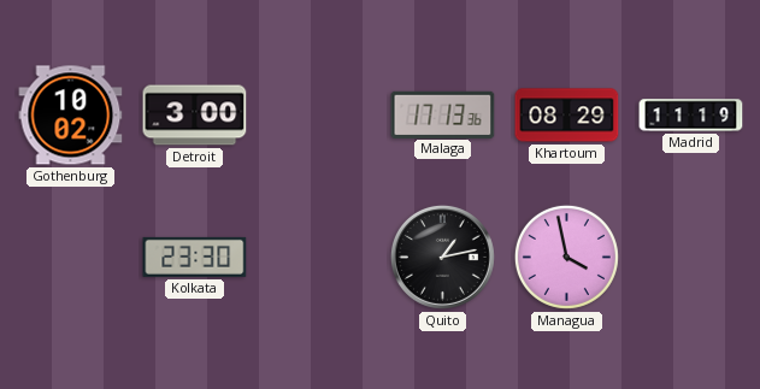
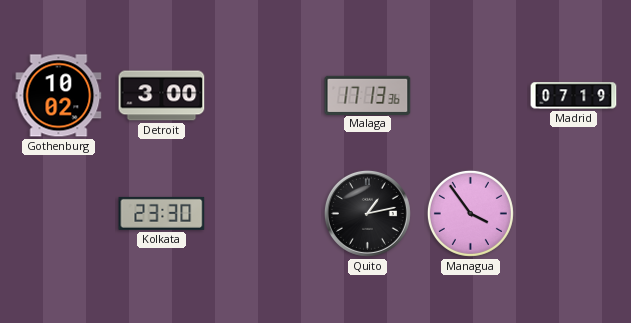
Khartoum: 08:29 -> none
Madrid: 11:19 -> 07:19
Managua: 3:58 -> 3:54
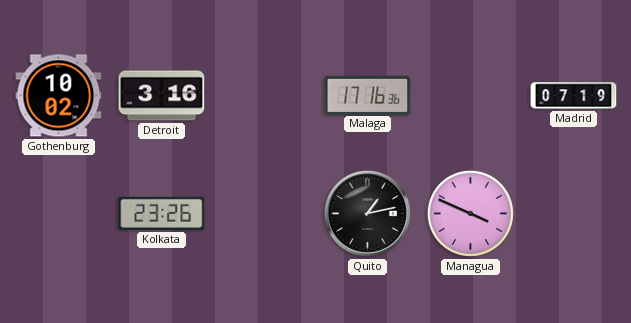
Detroit: 3:00 -> 3:16
Malaga: 17:13 -> 17:16
Kolkata: 23:30 -> 23:26
Managua: 3:54 -> 3:49
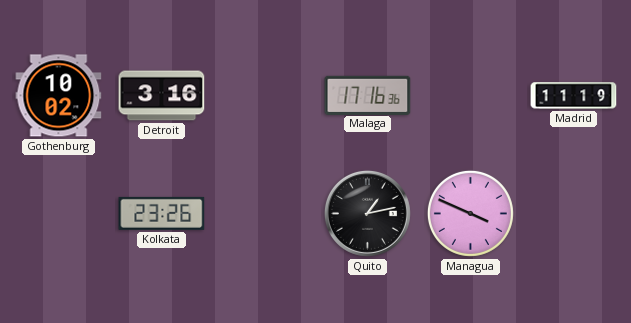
Madrid: 07:19 -> 11:19
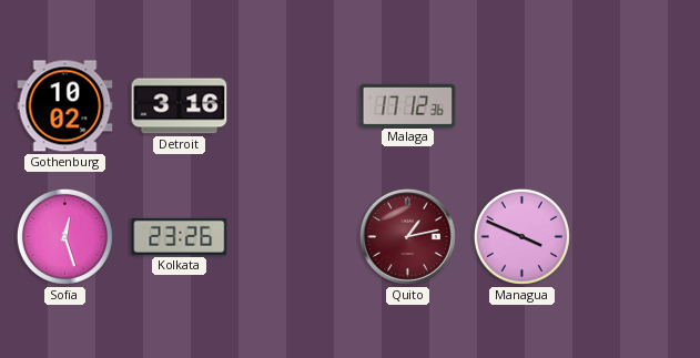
Malaga: 17:16 -> 17:12
Madrid: 11:19 -> none
Sofia: none -> 12:27
Quito dial: black -> burgundy
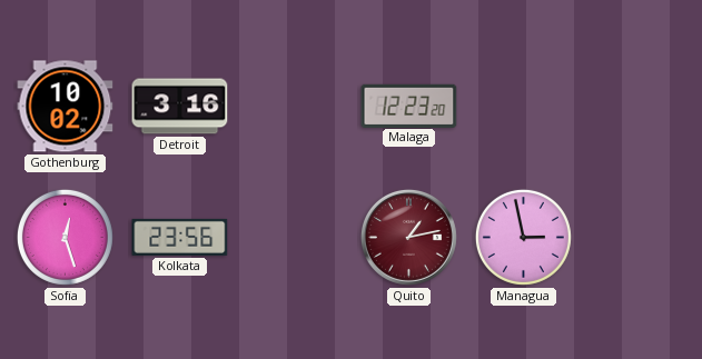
Malaga: 17:12 -> 12:23
Kolkata: 23:26 -> 23:56
Managua: 3:49 -> 2:58
